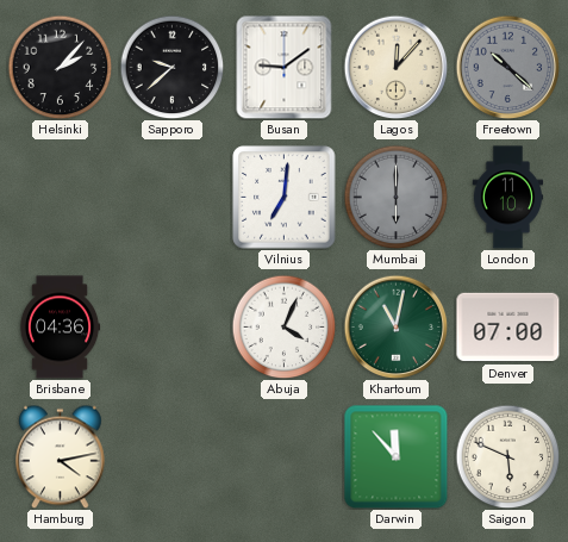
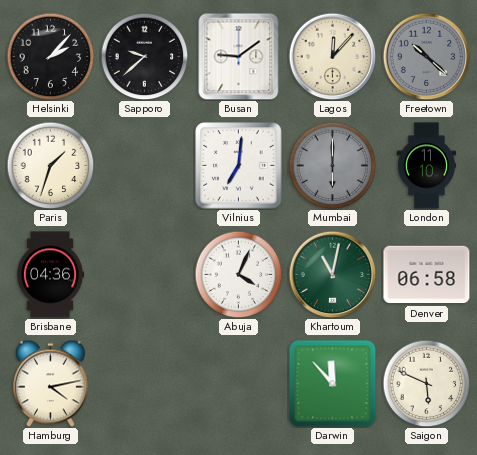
Paris: none -> 1:33
Denver: 07:00 -> 06:58
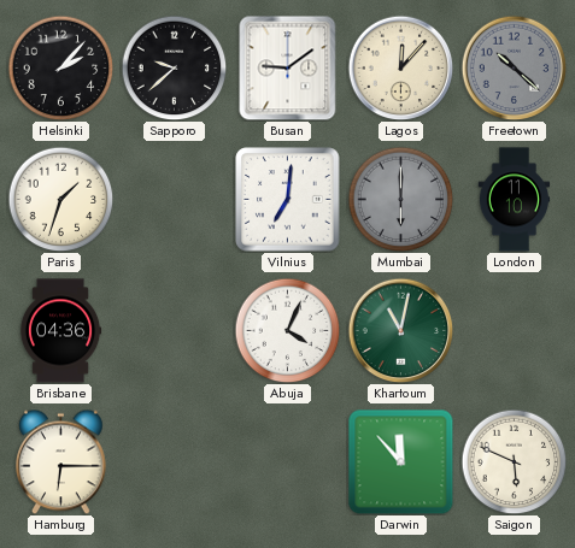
Denver: 06:58 -> none
Hamburg: 4:13 -> 6:15
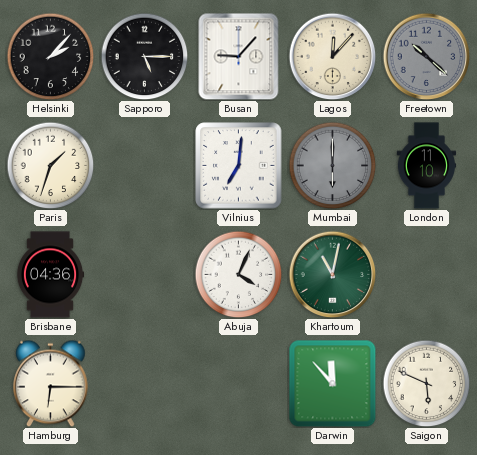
Sapporo: 9:38 -> 5:15
Busan: 9:09 -> 9:07
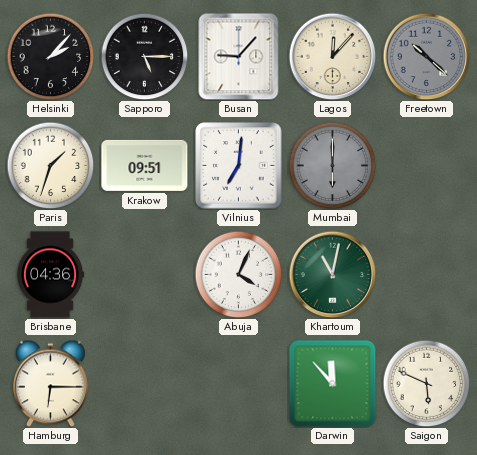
Krakow: none -> 09:51
London: 11:10 -> none
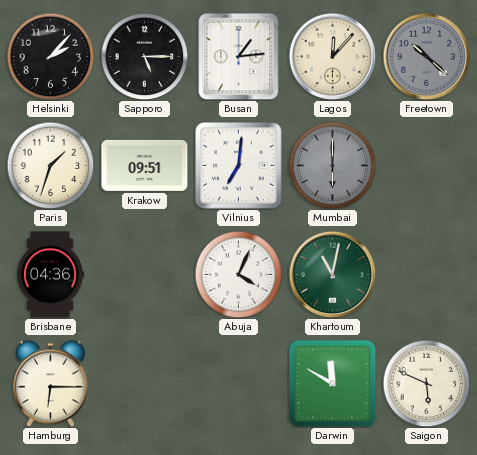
Busan: 9:07 -> 1:14
Darwin: 11:53 -> 11:50
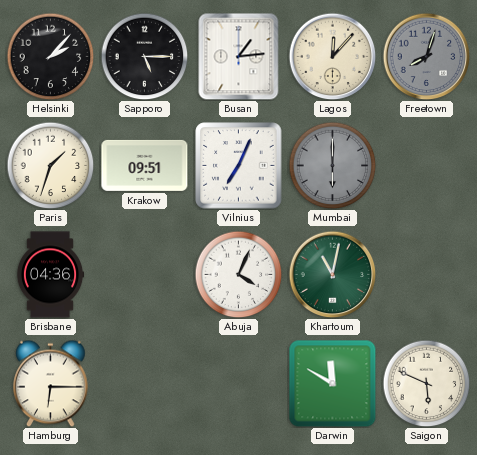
Freetown: 10:22 -> 8:03
Vilnius: 7:01 -> 7:04
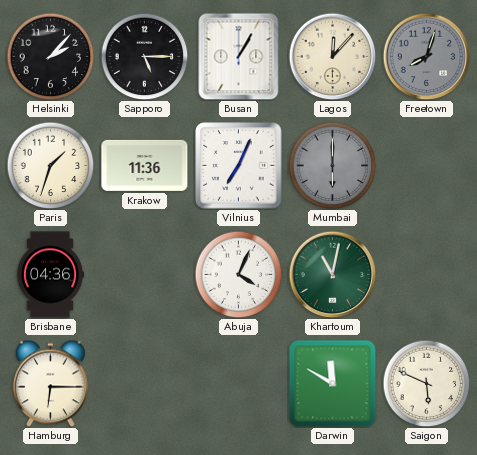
Busan: 1:14 -> 1:05
Krakow: 09:51 -> 11:36
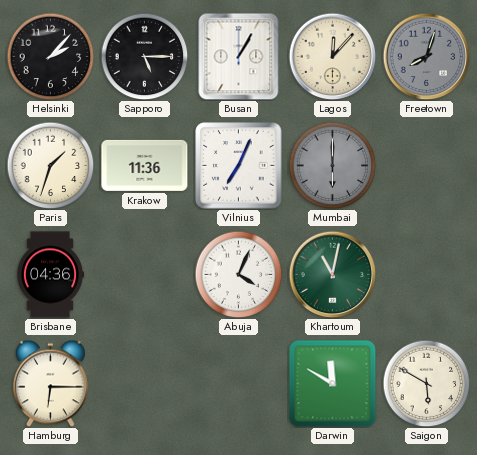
Saigon: 5:49 -> 5:50
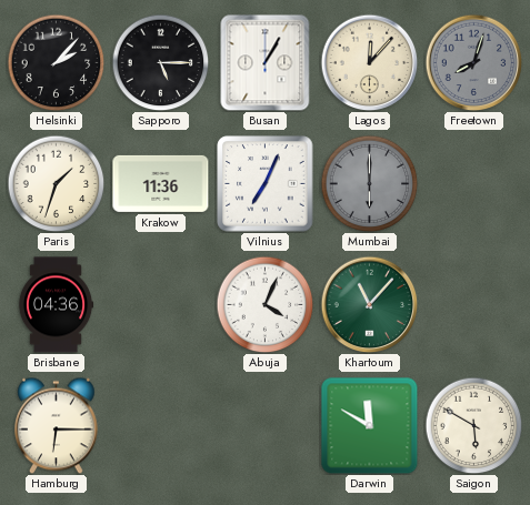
Khartoum: 11:02 -> 11:07
